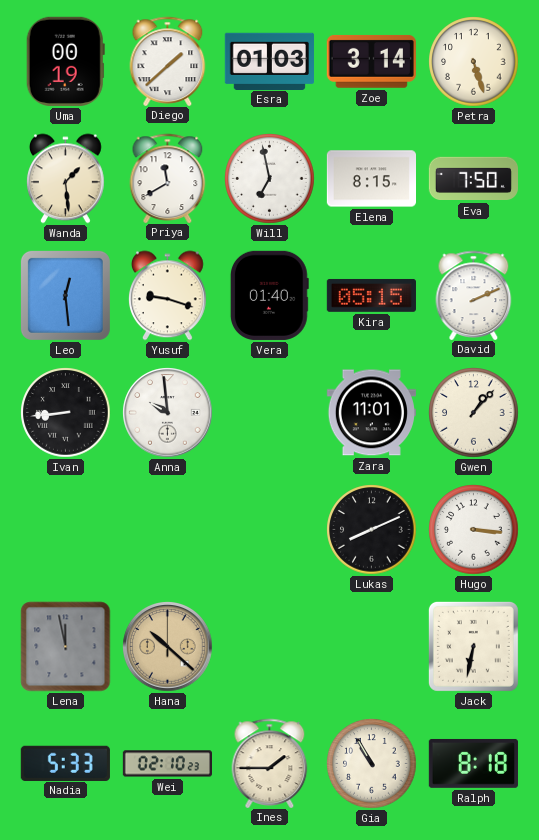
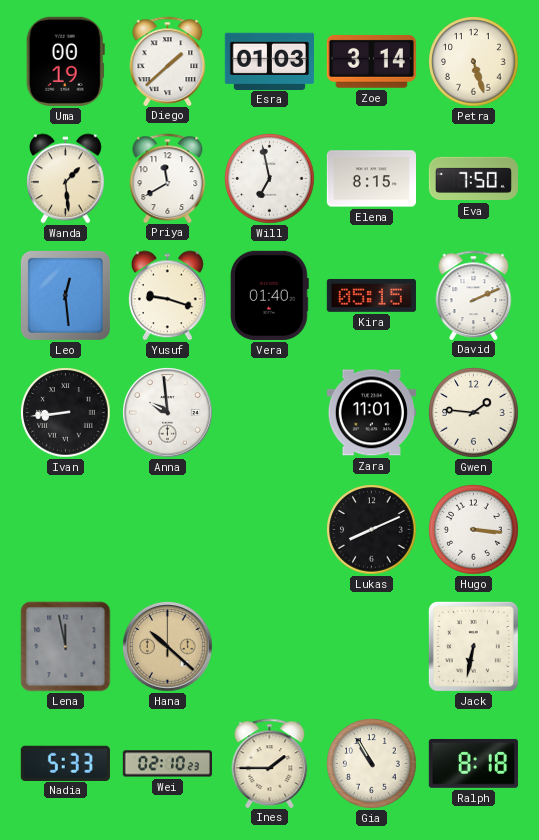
Gwen: 1:07 -> 1:46
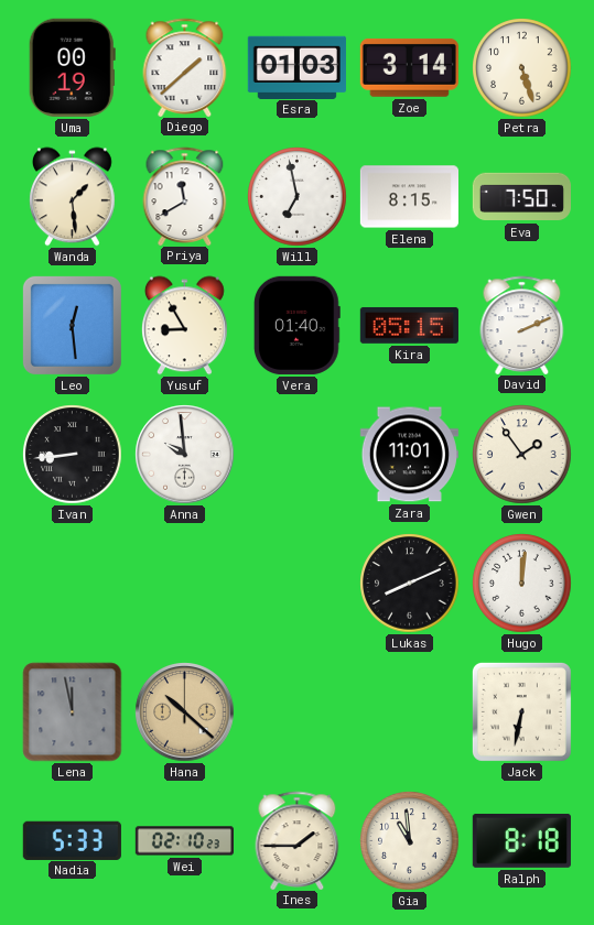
Yusuf: 9:18 -> 8:55
Gwen: 1:46 -> 1:54
Hugo: 3:16 -> 12:01
Gia: 10:55 -> 10:59
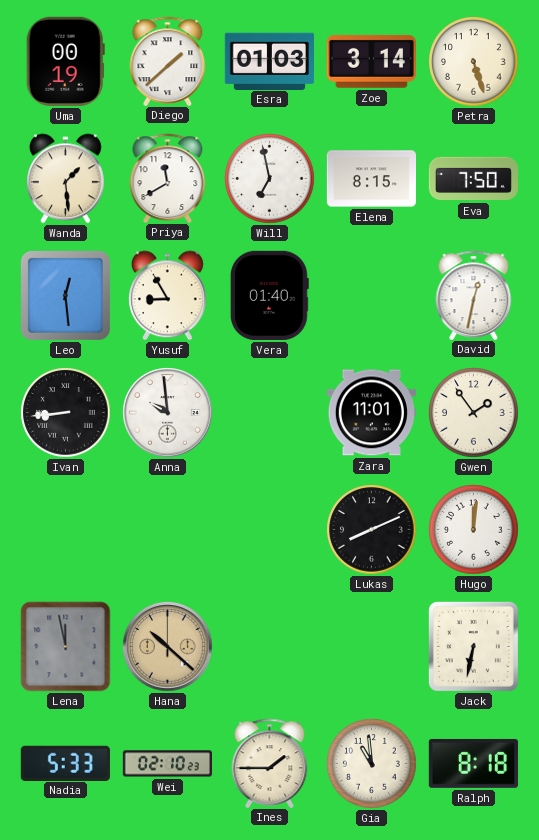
Kira: 05:15 -> none
David: 2:11 -> 12:32
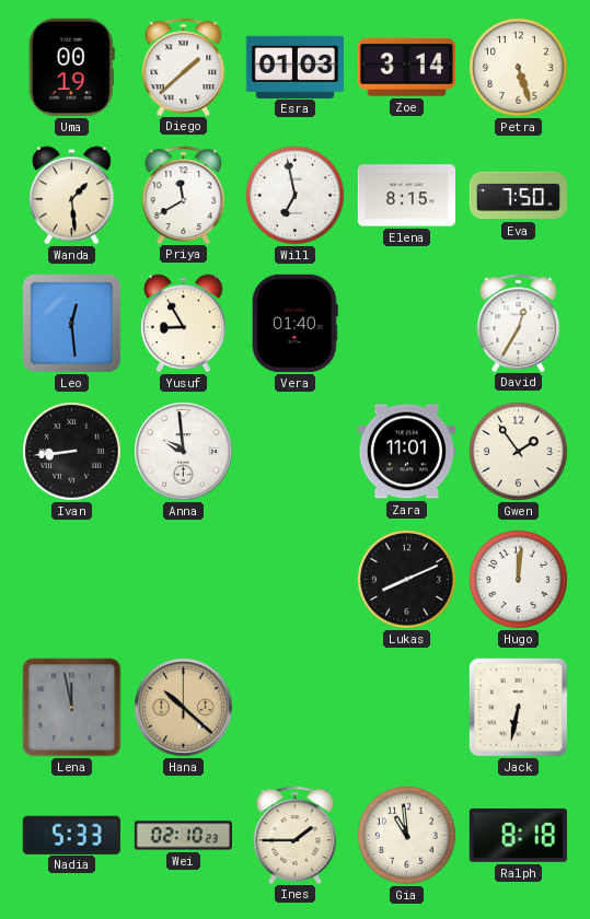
David: 12:32 -> 12:35
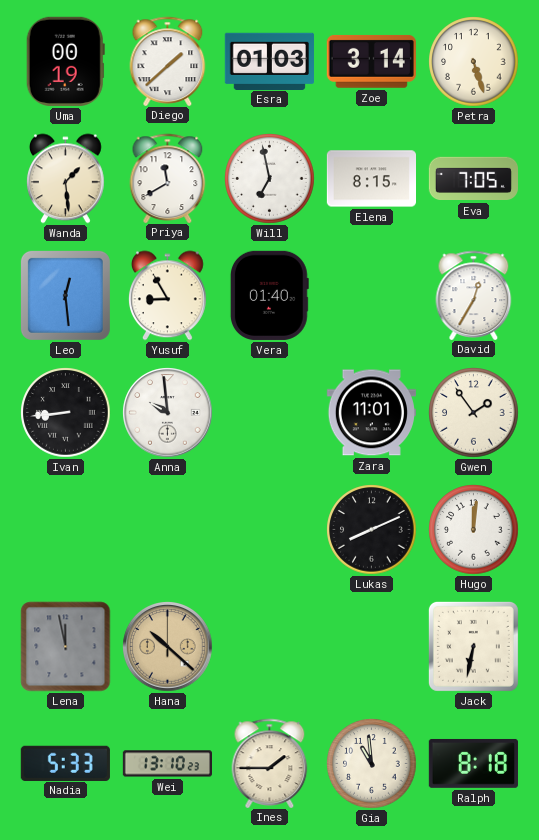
Eva: 7:50 -> 7:05
Wei: 02:10 -> 13:10
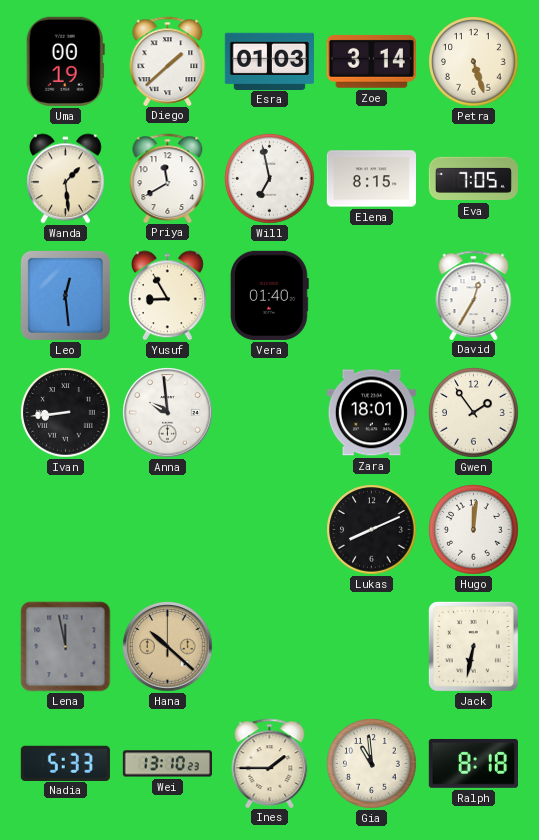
Zara: 11:01 -> 18:01
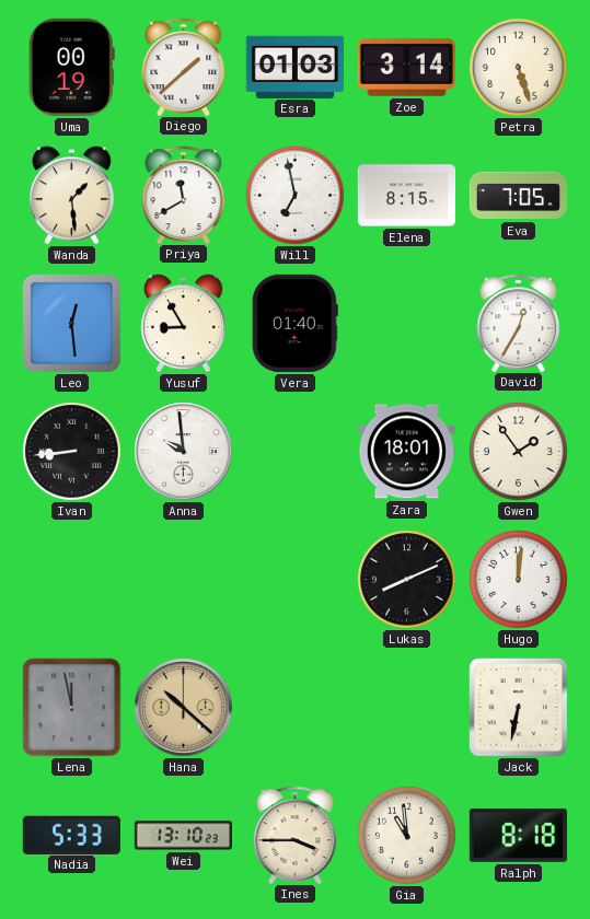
Ines: 1:45 -> 3:45
